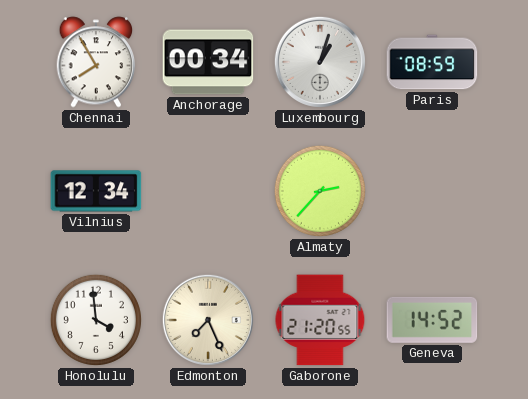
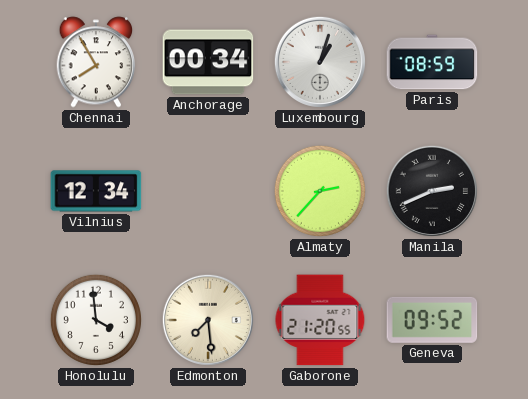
Manila: none -> 2:41
Edmonton: 7:26 -> 7:29
Geneva: 14:52 -> 09:52
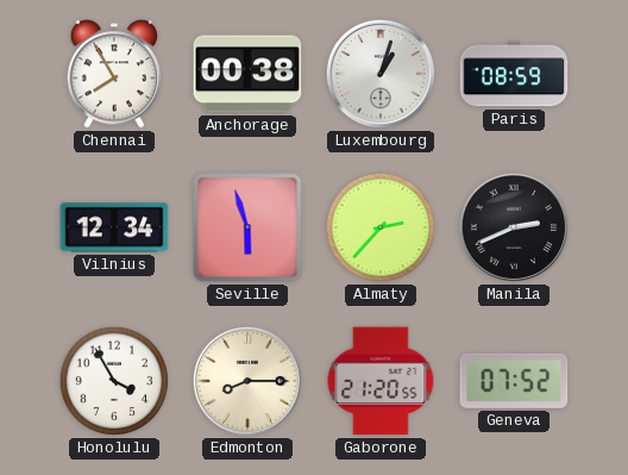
Anchorage: 00:34 -> 00:38
Seville: none -> 5:57
Honolulu: 3:59 -> 3:55
Edmonton: 7:29 -> 8:15
Geneva: 09:52 -> 07:52
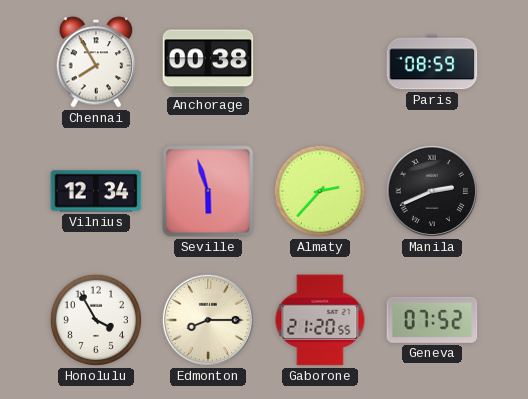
Luxembourg: 1:03 -> none
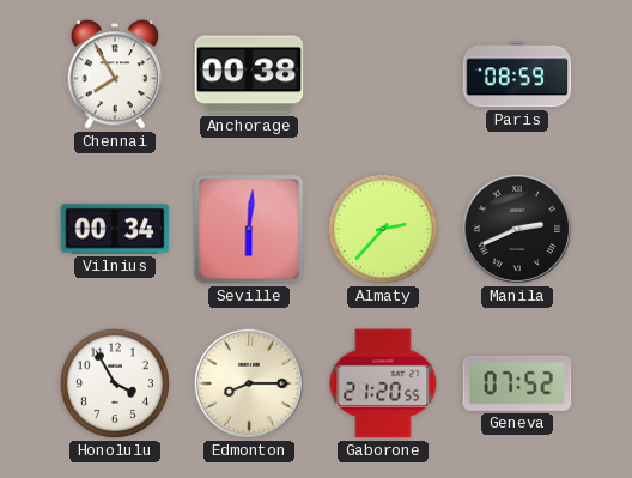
Vilnius: 12:34 -> 00:34
Seville: 5:57 -> 6:01
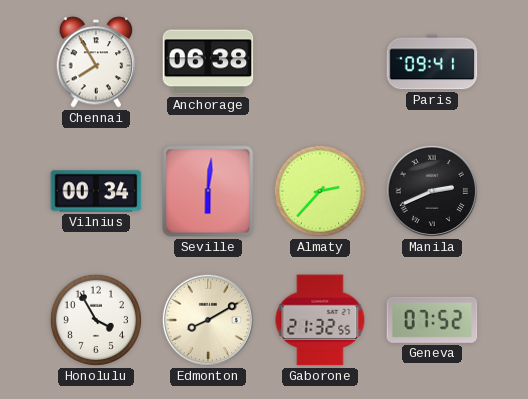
Anchorage: 00:38 -> 06:38
Paris: 08:59 -> 09:41
Edmonton: 8:15 -> 8:10
Gaborone: 21:20 -> 21:32
